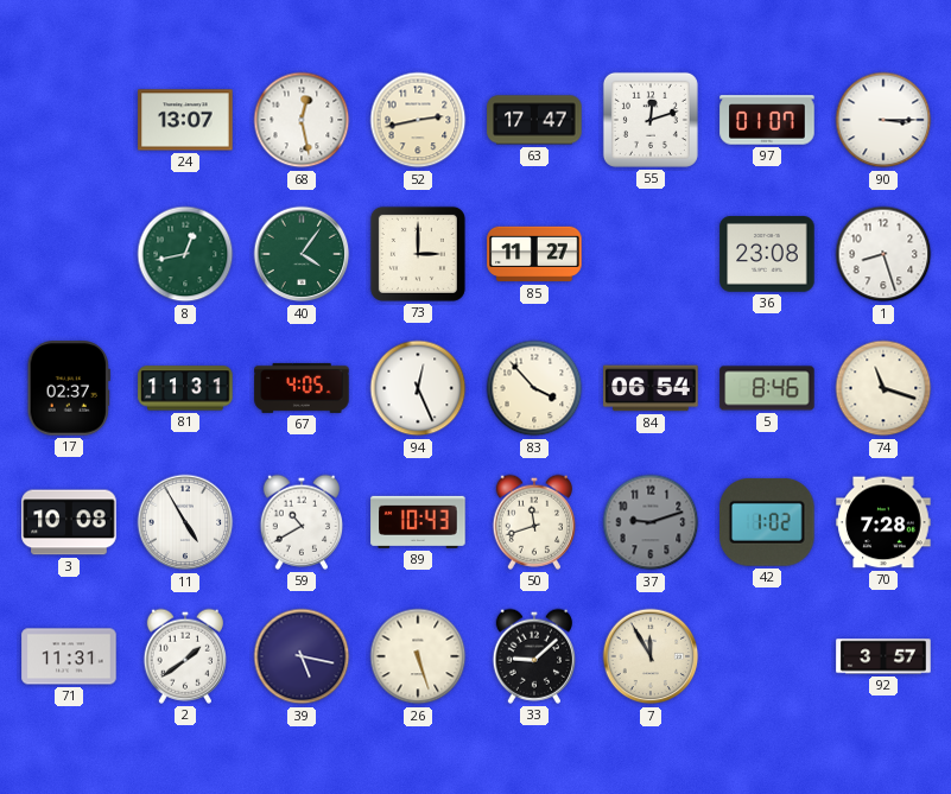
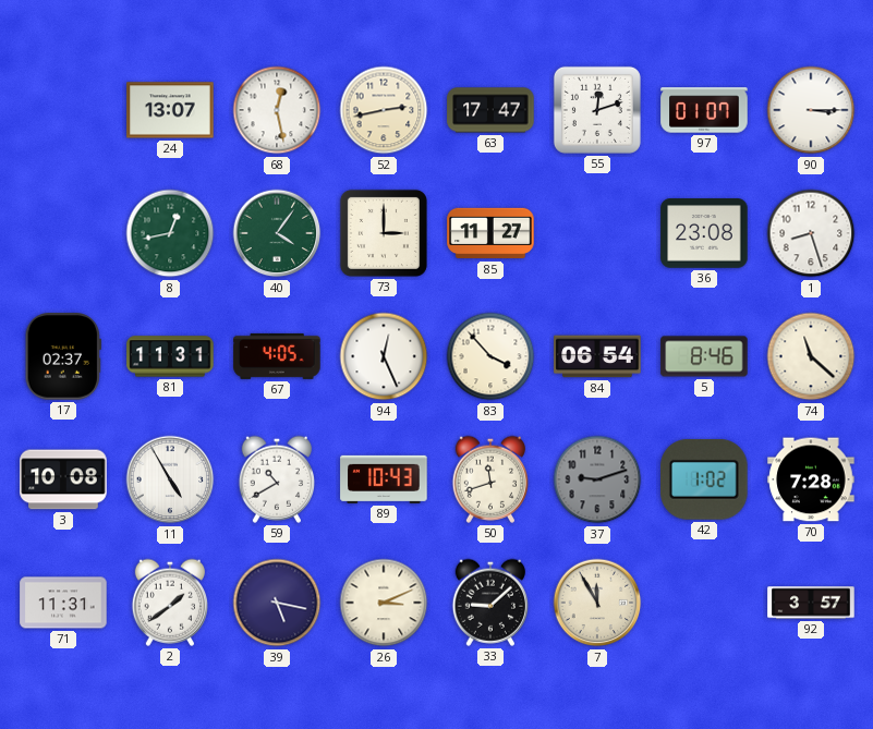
74: 11:18 -> 11:22
26: 5:27 -> 3:11
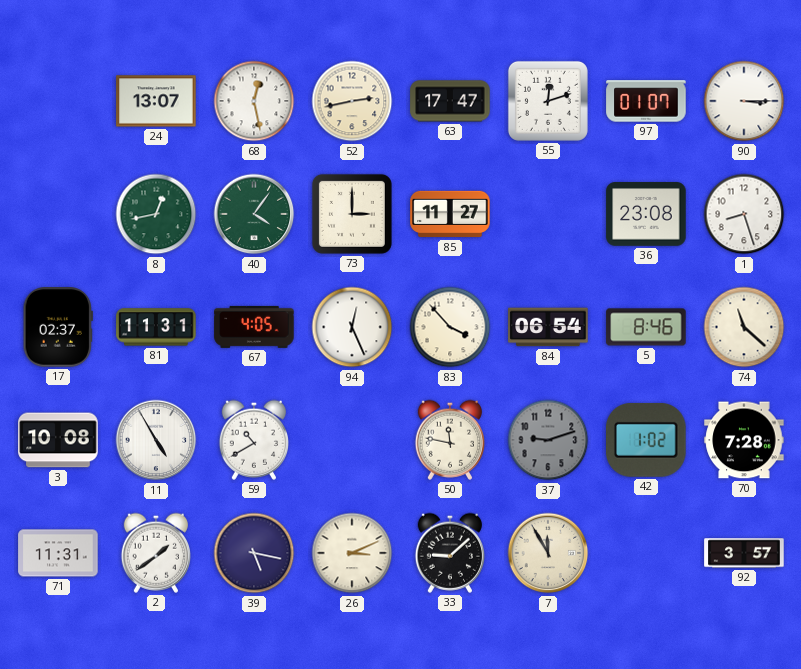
89: 10:43 -> none
50: 11:42 -> 11:47
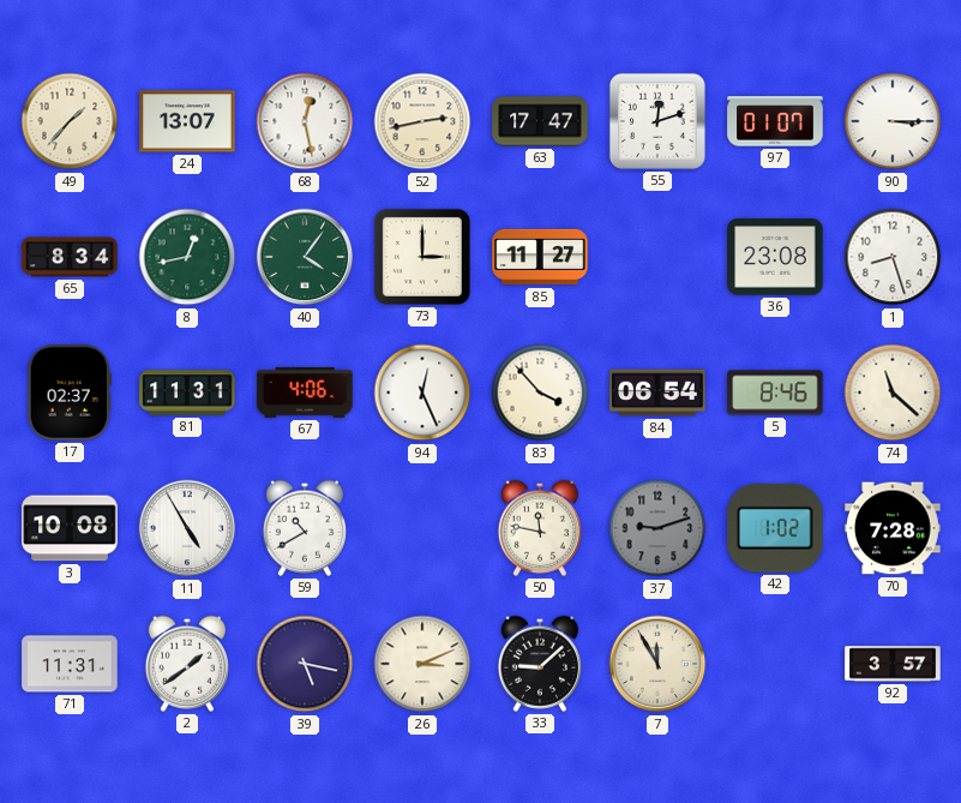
49: none -> 1:37
65: none -> 8:34
67: 4:05 -> 4:06
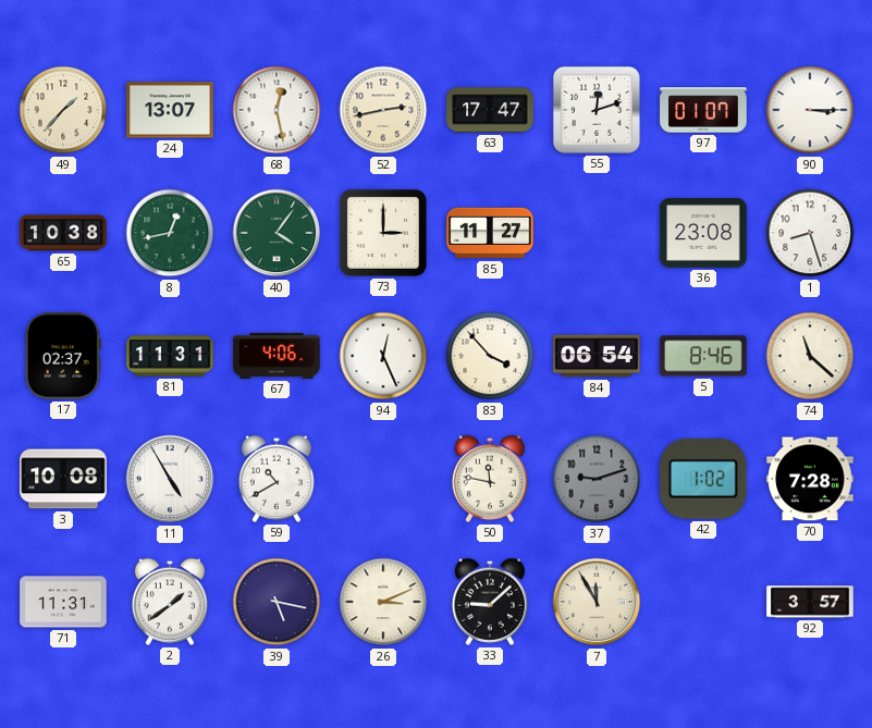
65: 8:34 -> 10:38
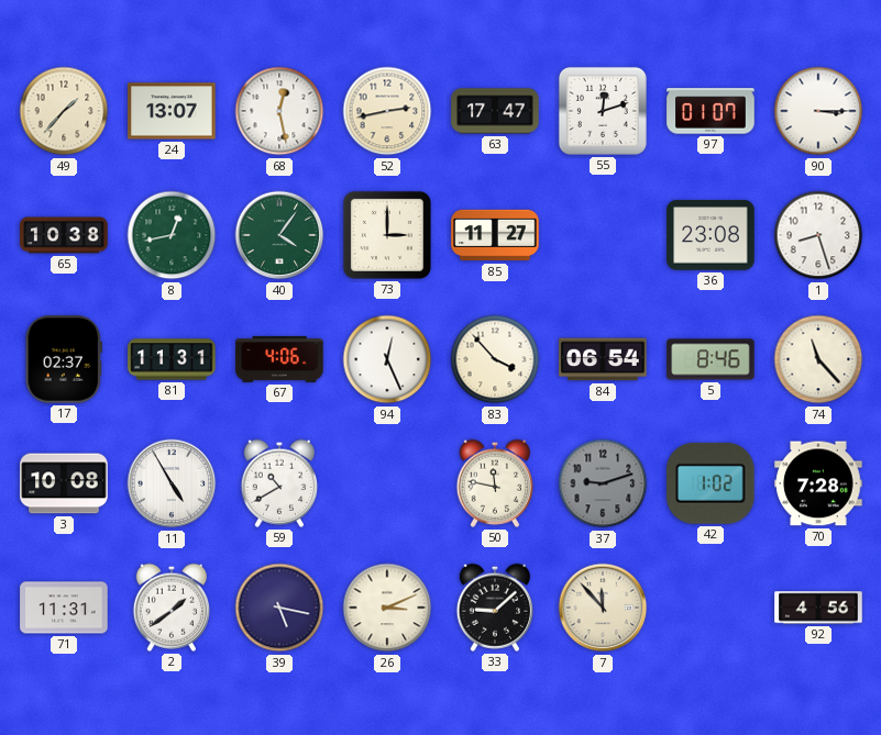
74: 11:22 -> 11:23
7: 11:55 -> 11:53
92: 3:57 -> 4:56
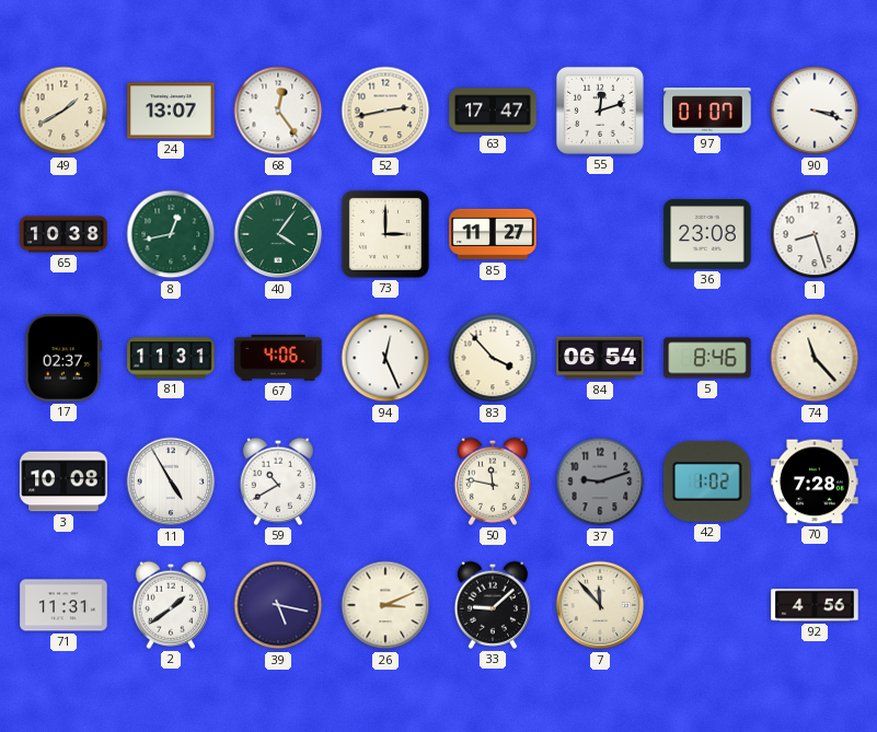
49: 1:37 -> 1:40
68: 12:28 -> 12:24
90: 3:15 -> 3:18
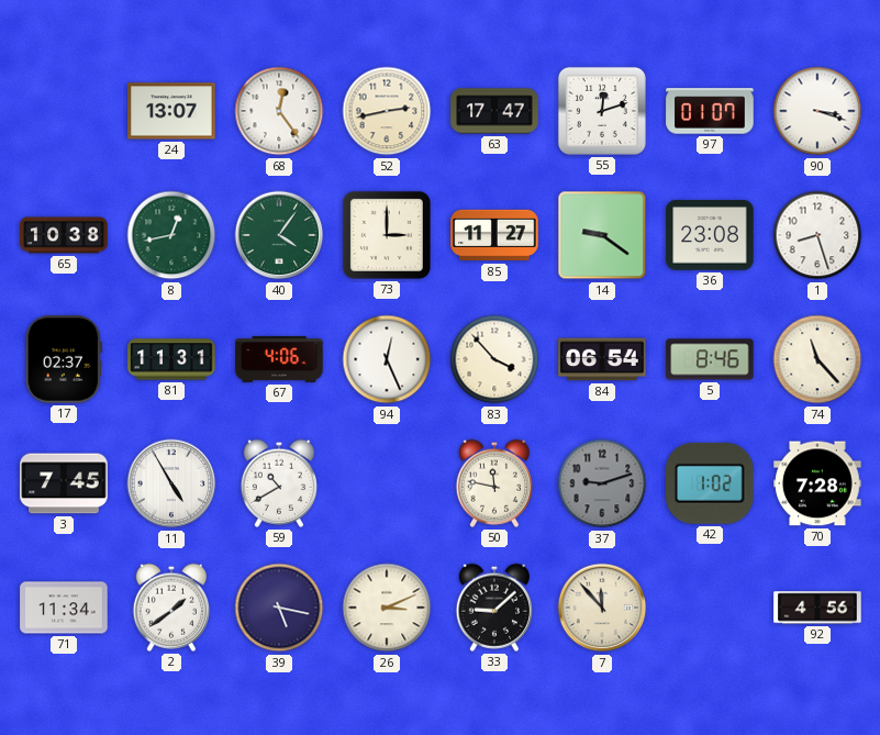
49: 1:40 -> none
14: none -> 9:21
3: 10:08 -> 7:45
71: 11:31 -> 11:34
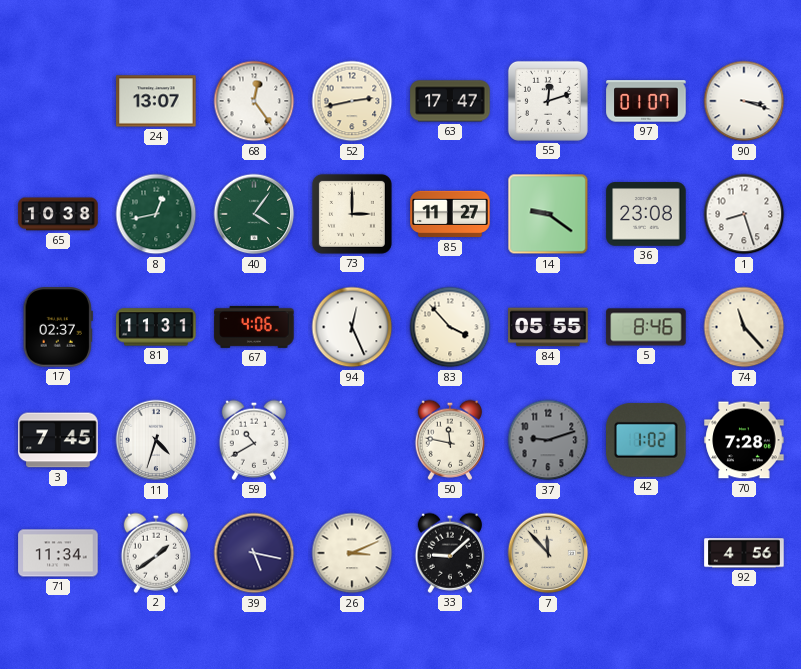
84: 06:54 -> 05:55
11: 4:55 -> 4:33
